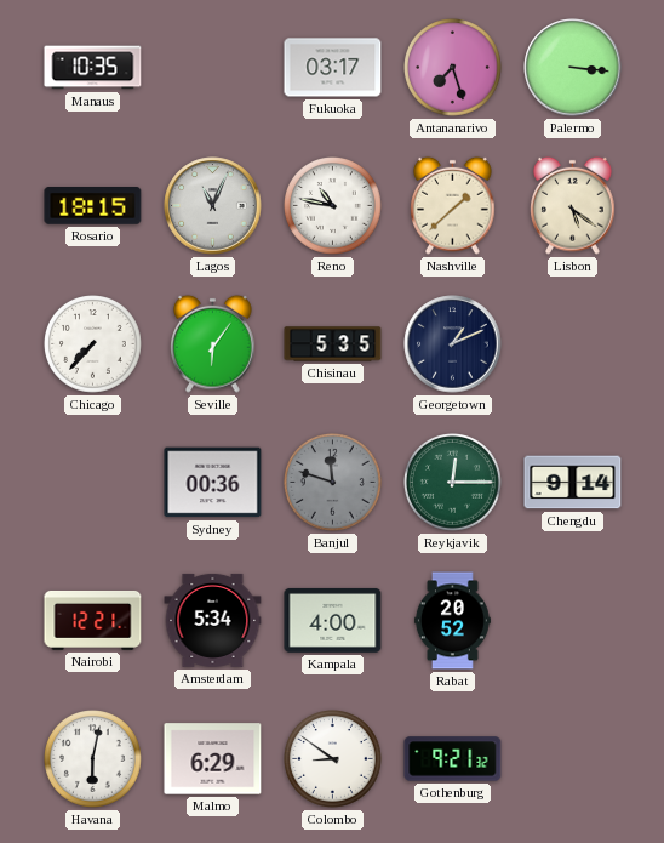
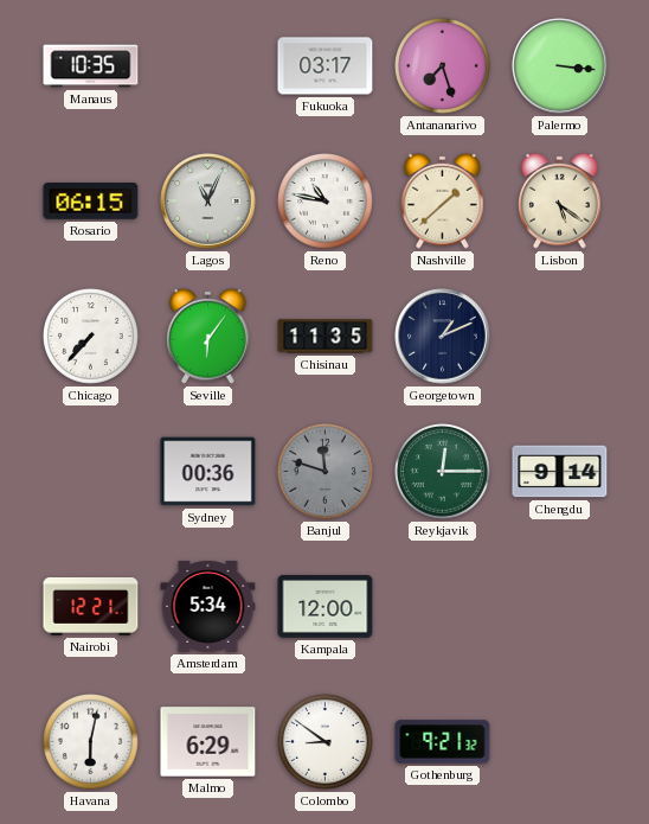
Rosario: 18:15 -> 06:15
Chisinau: 5:35 -> 11:35
Kampala: 4:00 -> 12:00
Rabat: 20:52 -> none
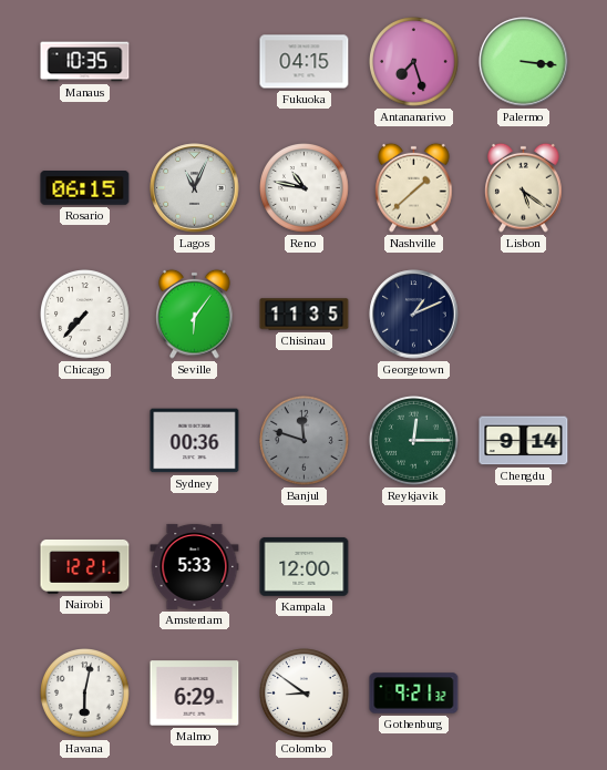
Fukuoka: 03:17 -> 04:15
Amsterdam: 5:34 -> 5:33
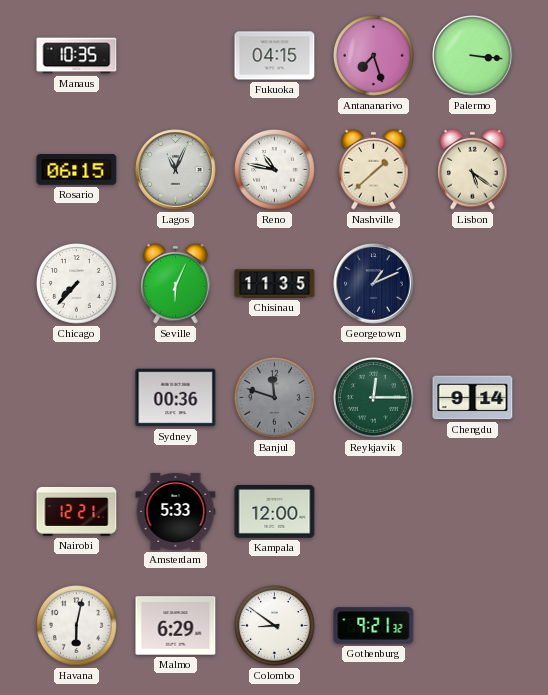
Seville: 6:06 -> 6:04
